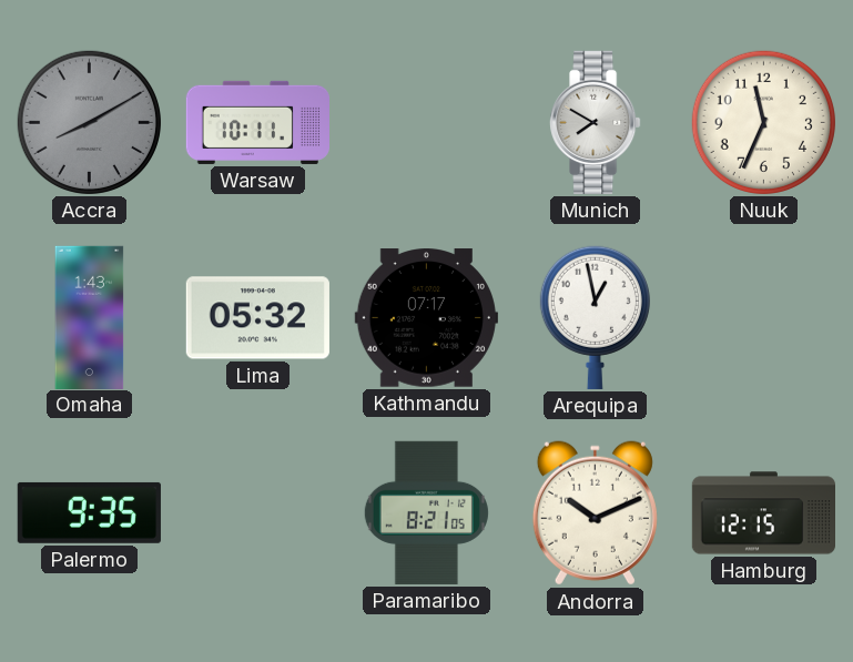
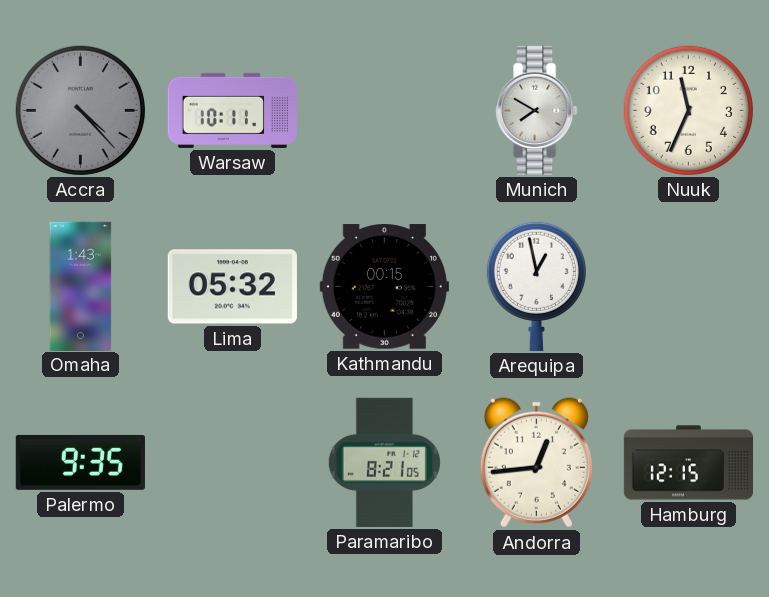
Accra: 8:10 -> 4:23
Kathmandu: 07:17 -> 00:15
Andorra: 10:11 -> 12:44
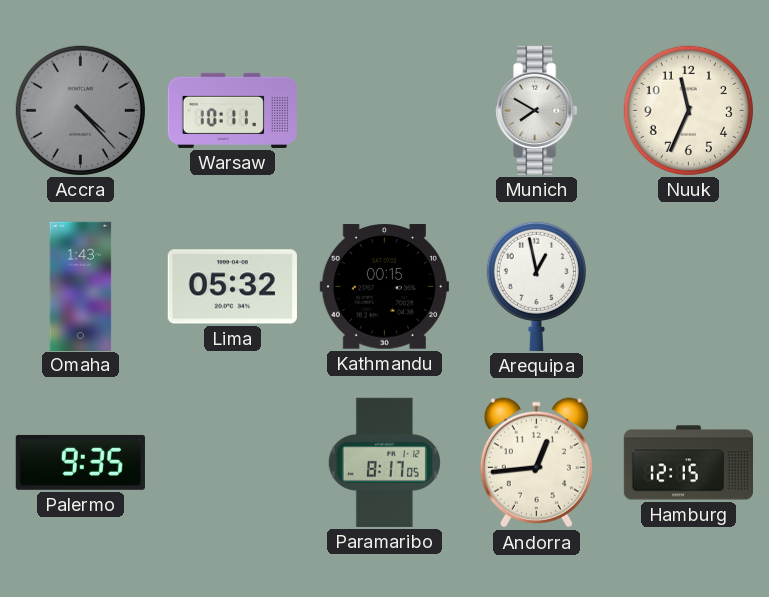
Paramaribo: 8:21 -> 8:17
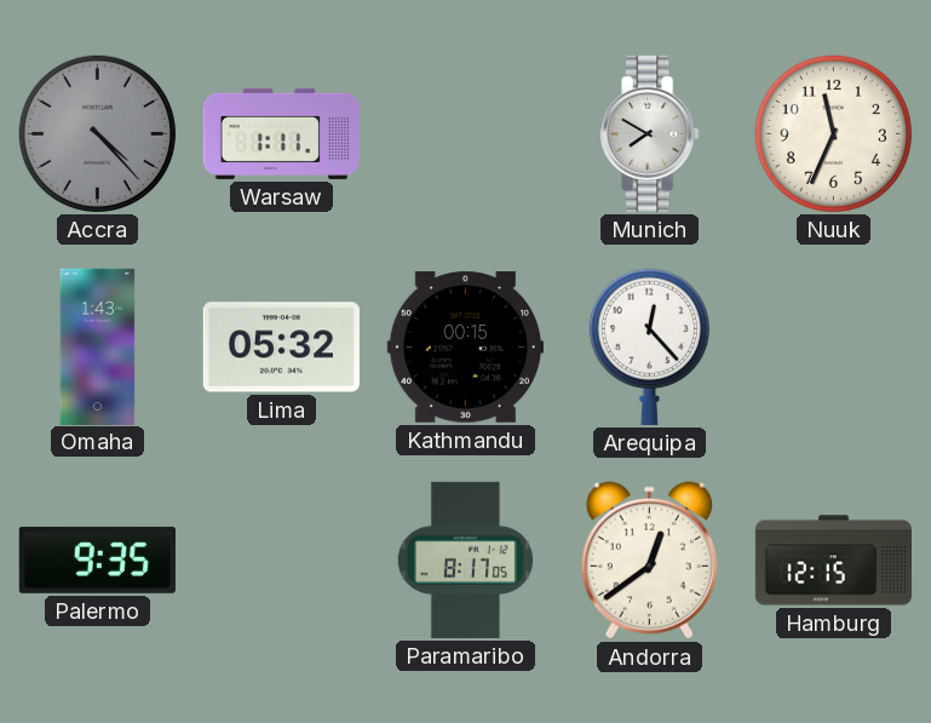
Warsaw: 10:11 -> 1:11
Arequipa: 12:58 -> 12:23
Andorra: 12:44 -> 12:39
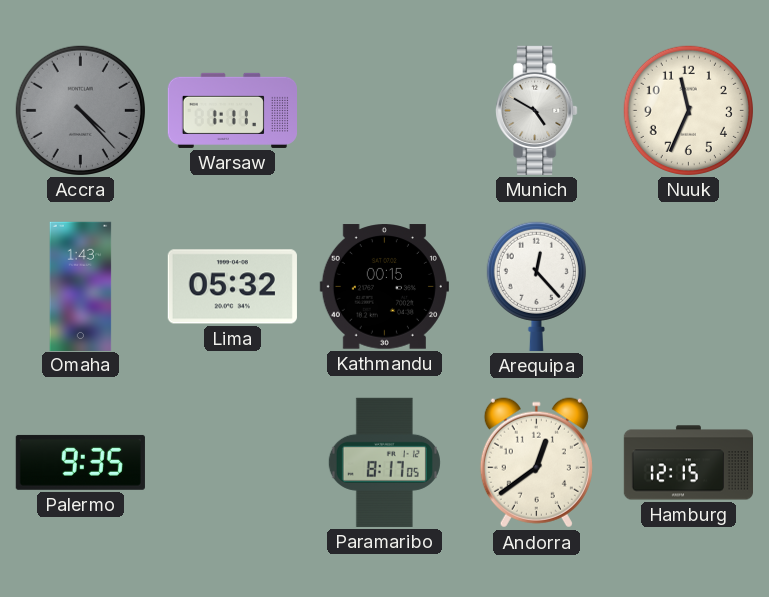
Munich: 7:50 -> 4:50
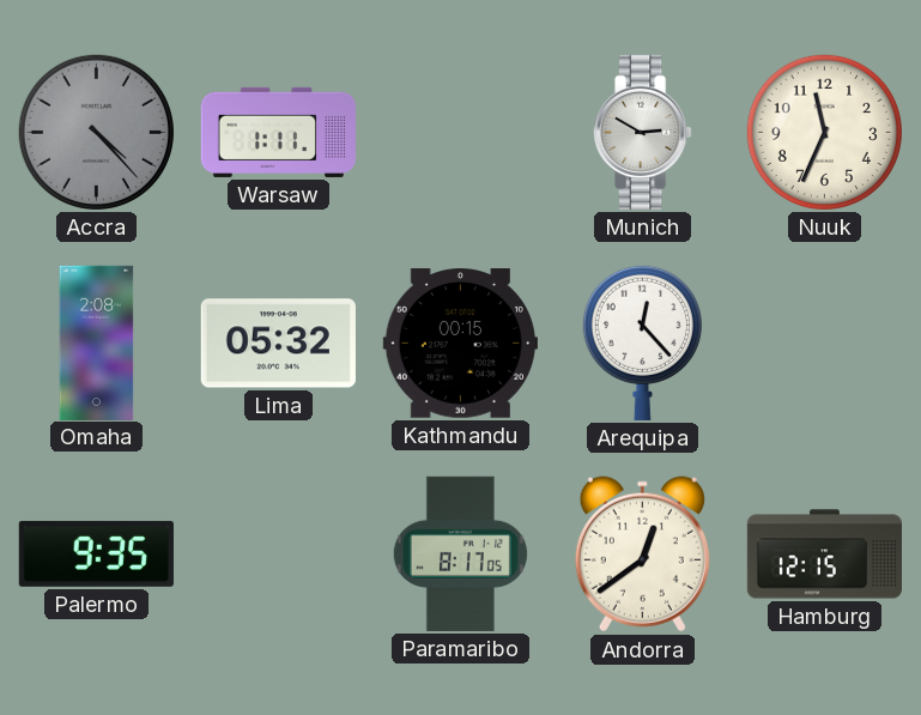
Munich: 4:50 -> 2:50
Omaha: 1:43 -> 2:08
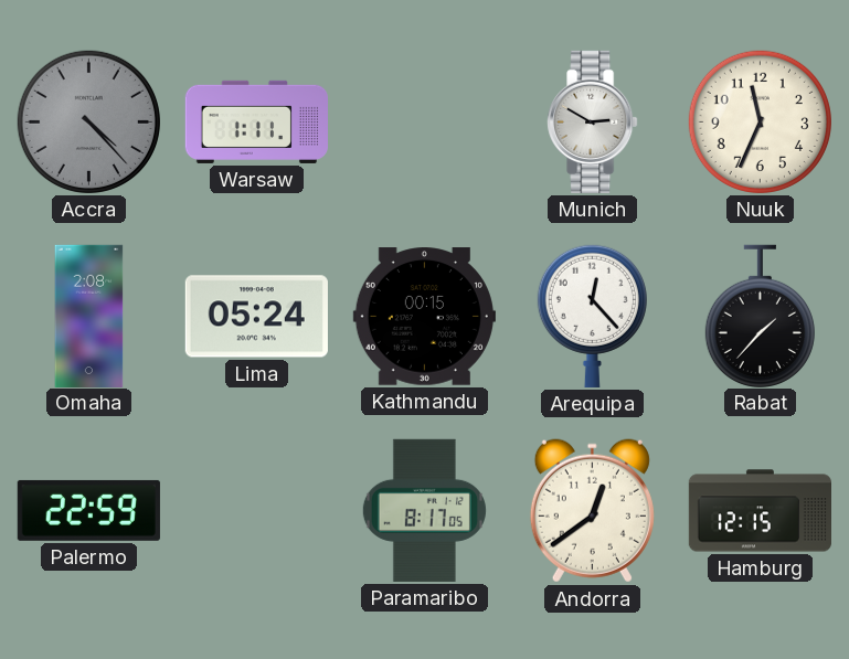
Lima: 05:32 -> 05:24
Rabat: none -> 1:37
Palermo: 9:35 -> 22:59
